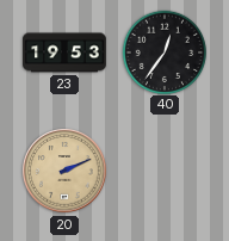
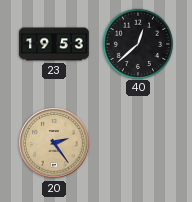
40: 12:36 -> 12:38
20: 2:11 -> 2:24
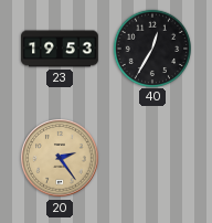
40: 12:38 -> 12:35
